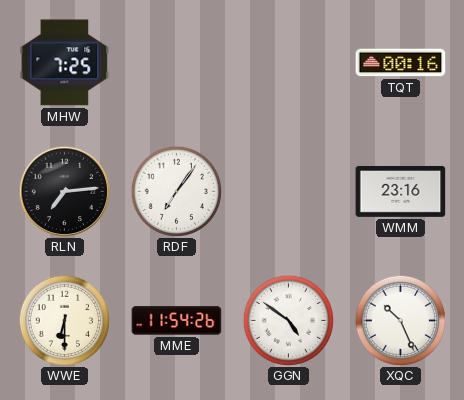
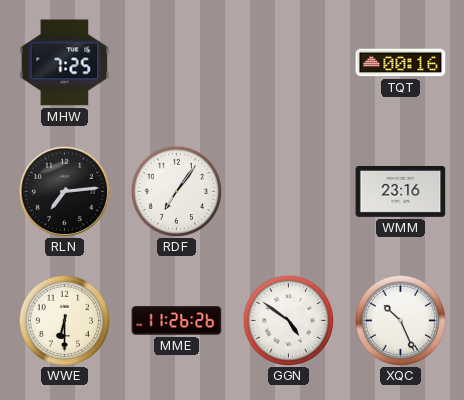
MME: 11:54 -> 11:26
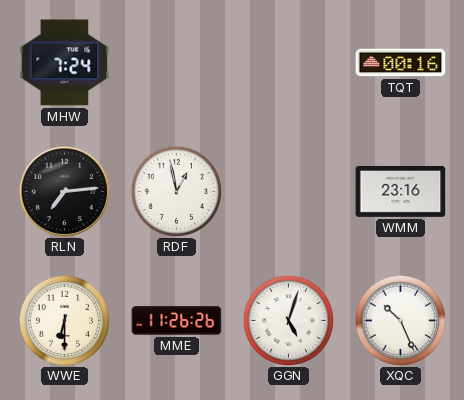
MHW: 7:25 -> 7:24
RDF: 7:06 -> 12:58
GGN: 4:51 -> 5:03
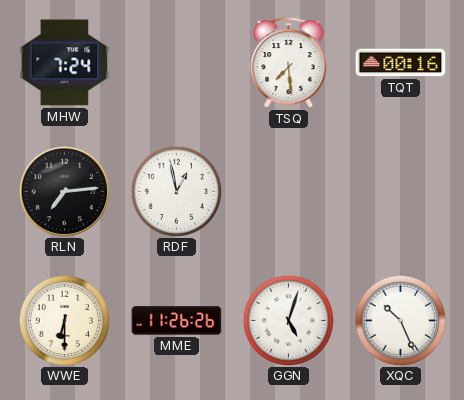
TSQ: none -> 7:29
WMM: 23:16 -> none
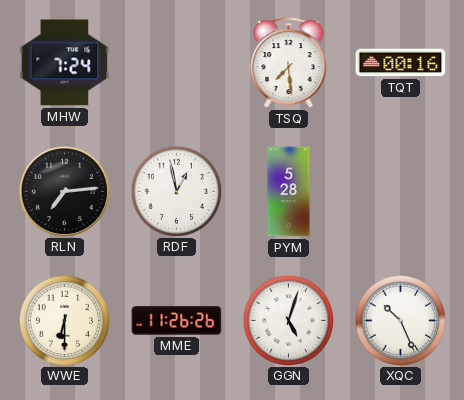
PYM: none -> 5:28
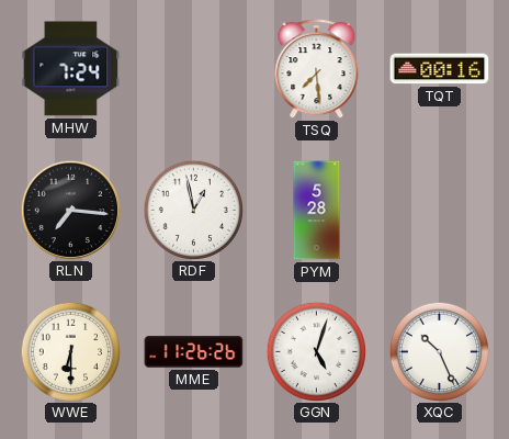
RLN: 7:14 -> 7:16
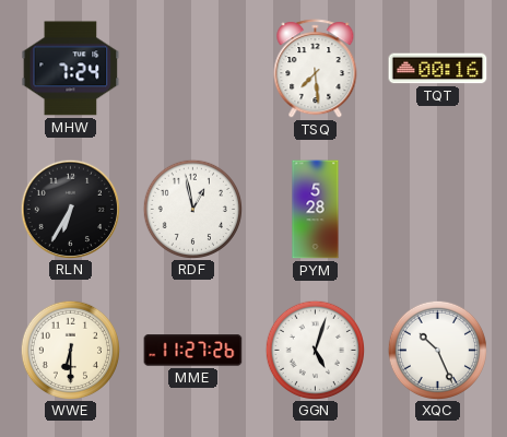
RLN: 7:16 -> 6:35
MME: 11:26 -> 11:27
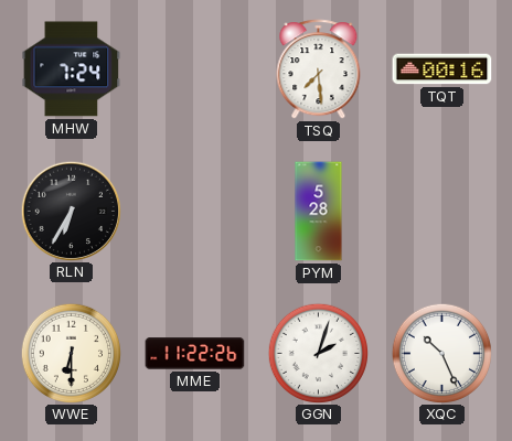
RDF: 12:58 -> none
MME: 11:27 -> 11:22
GGN: 5:03 -> 2:03
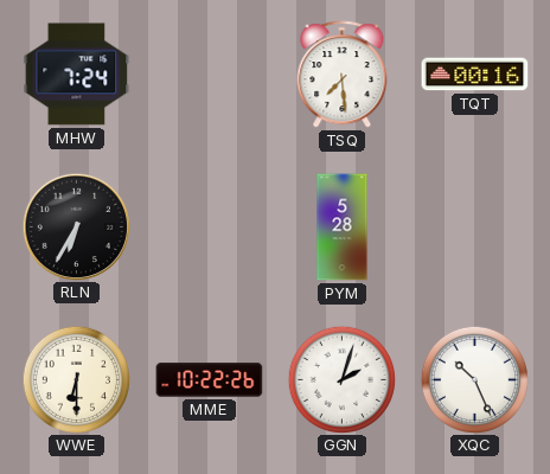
MME: 11:22 -> 10:22
